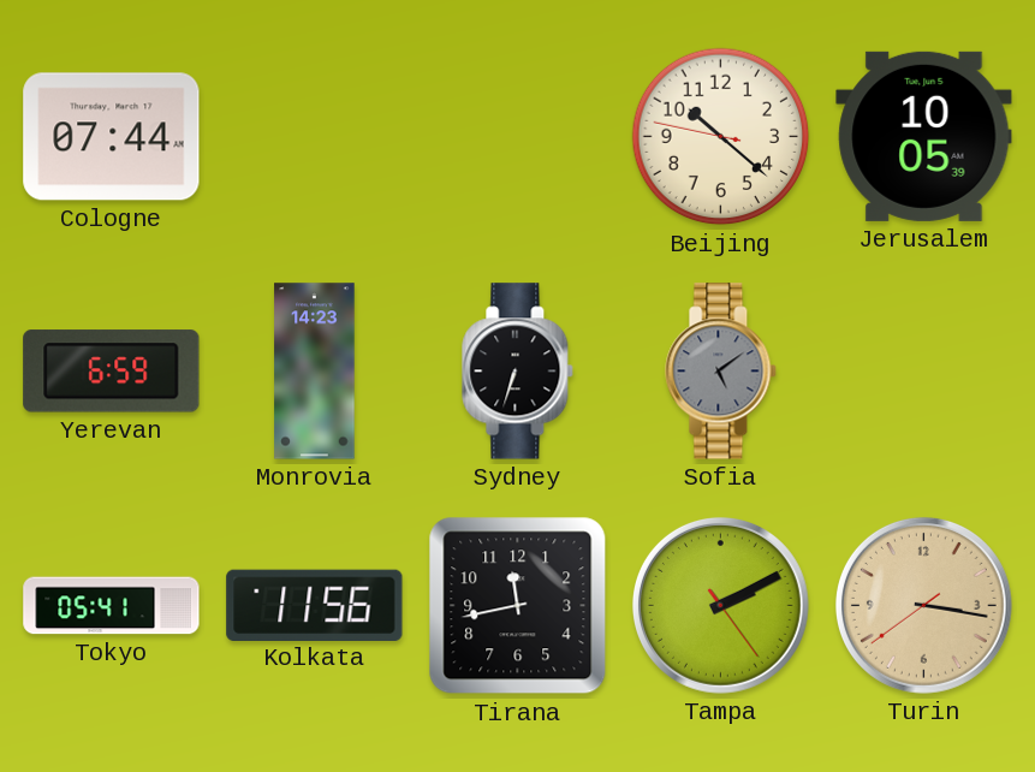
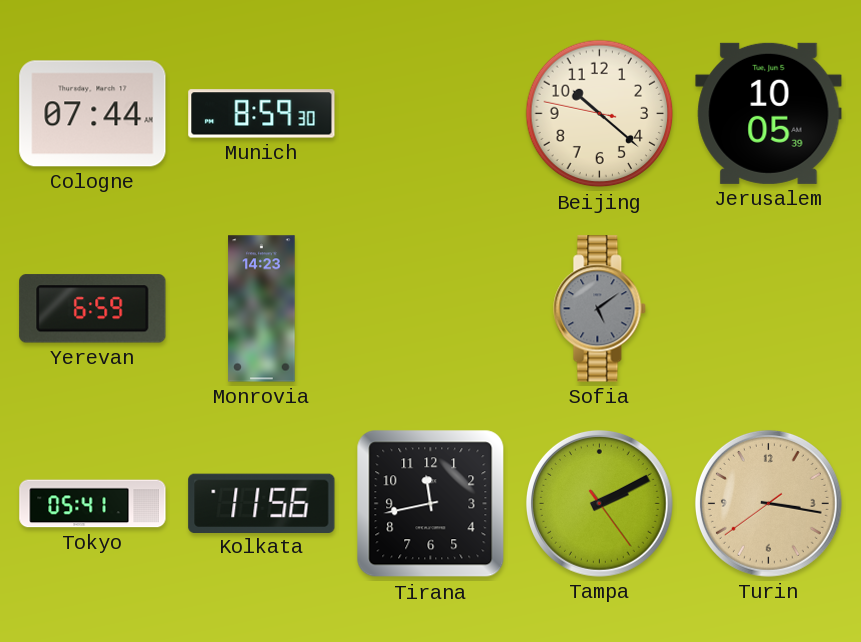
Munich: none -> 8:59
Sydney: 6:33 -> none
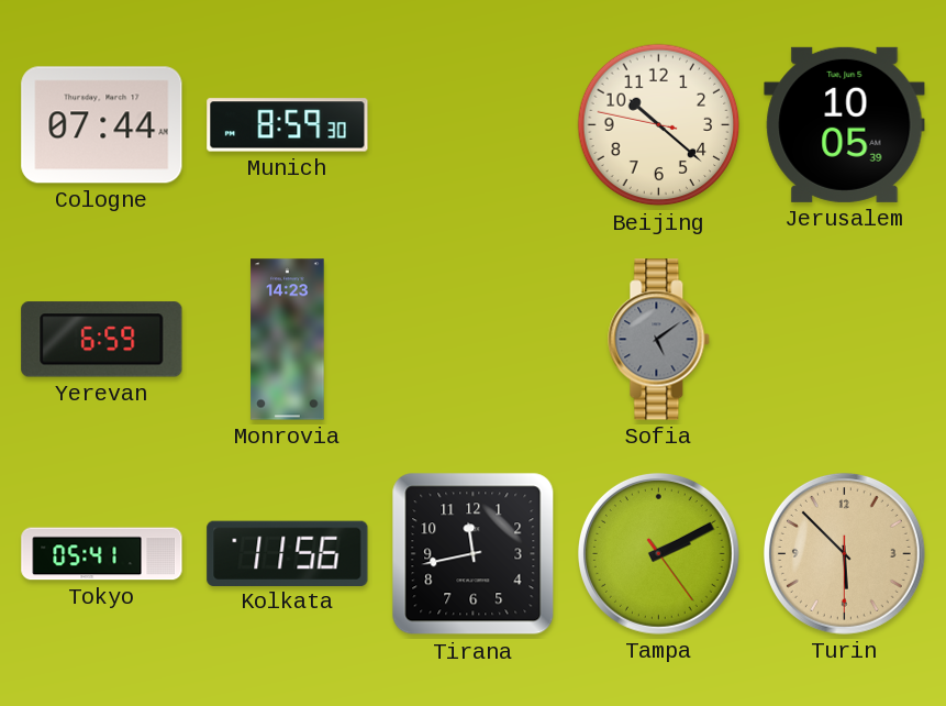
Turin: 3:16 -> 5:52
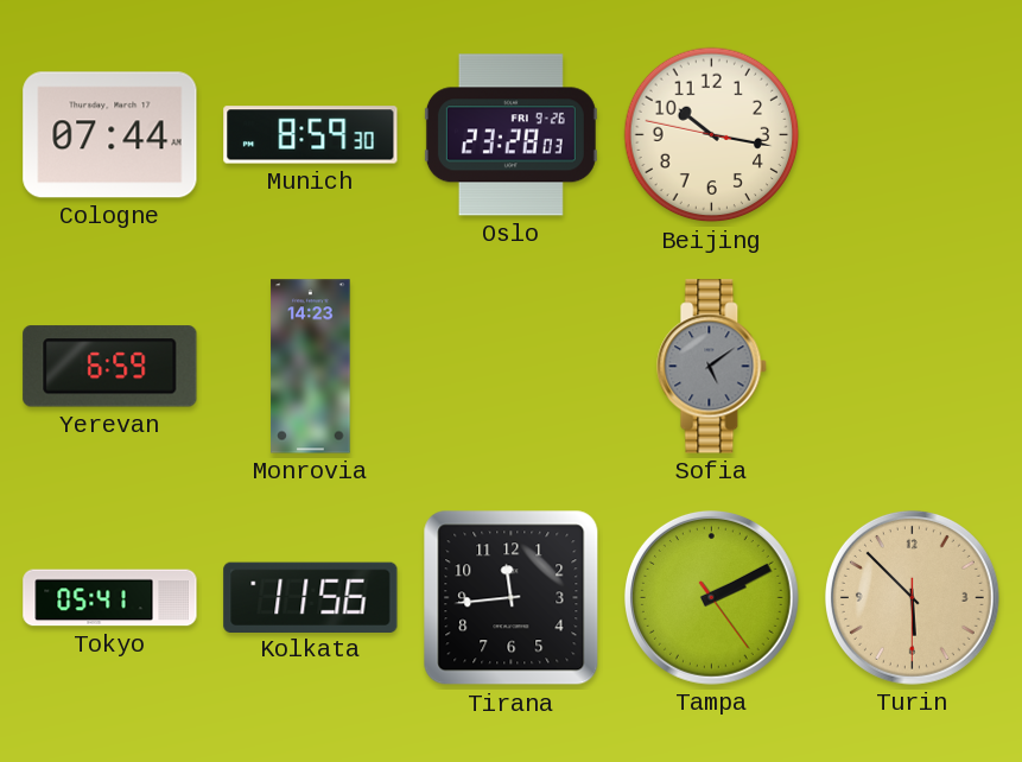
Oslo: none -> 23:28
Beijing: 10:21 -> 10:16
Jerusalem: 10:05 -> none
Tirana: 11:43 -> 11:44
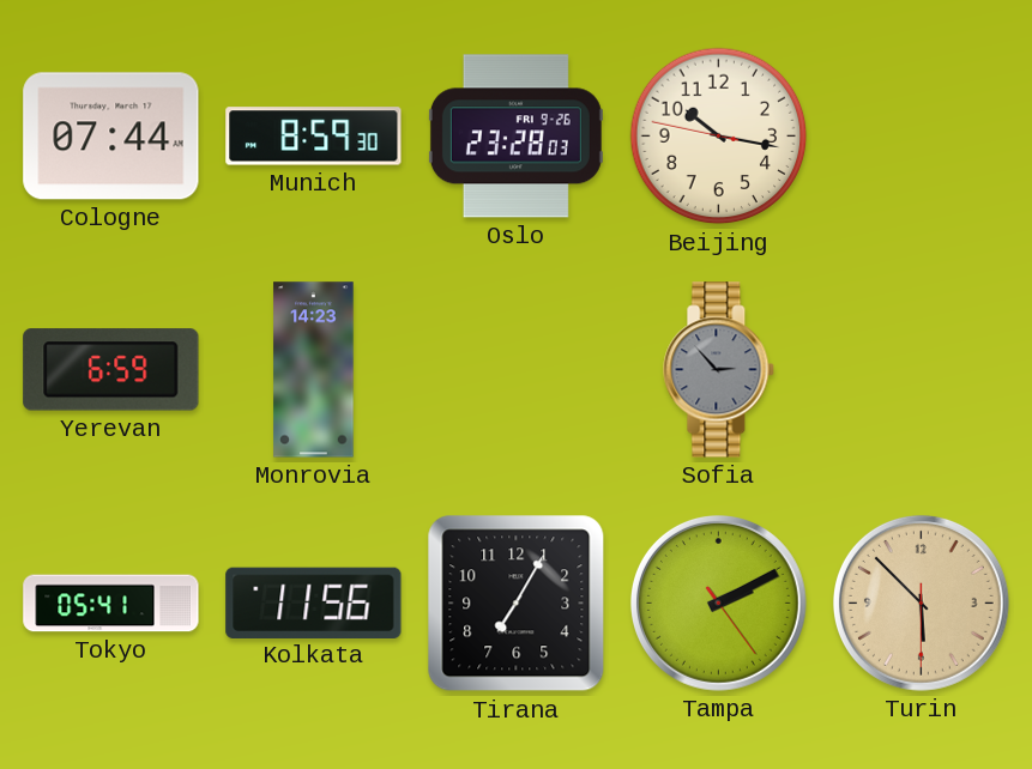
Sofia: 5:09 -> 2:53
Tirana: 11:44 -> 7:05
